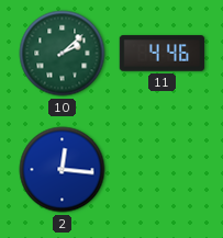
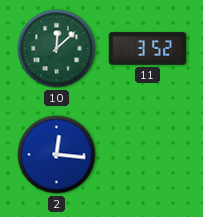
10: 2:08 -> 12:08
11: 4:46 -> 3:52
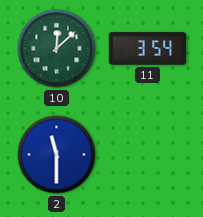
11: 3:52 -> 3:54
2: 12:16 -> 11:30
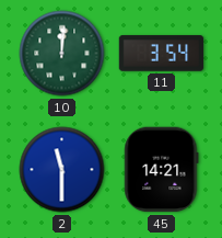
10: 12:08 -> 12:01
45: none -> 14:21
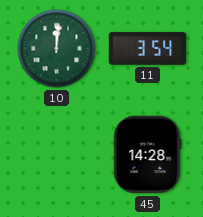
2: 11:30 -> none
45: 14:21 -> 14:28
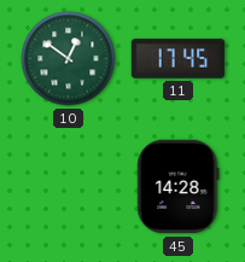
10: 12:01 -> 12:51
11: 3:54 -> 17:45
